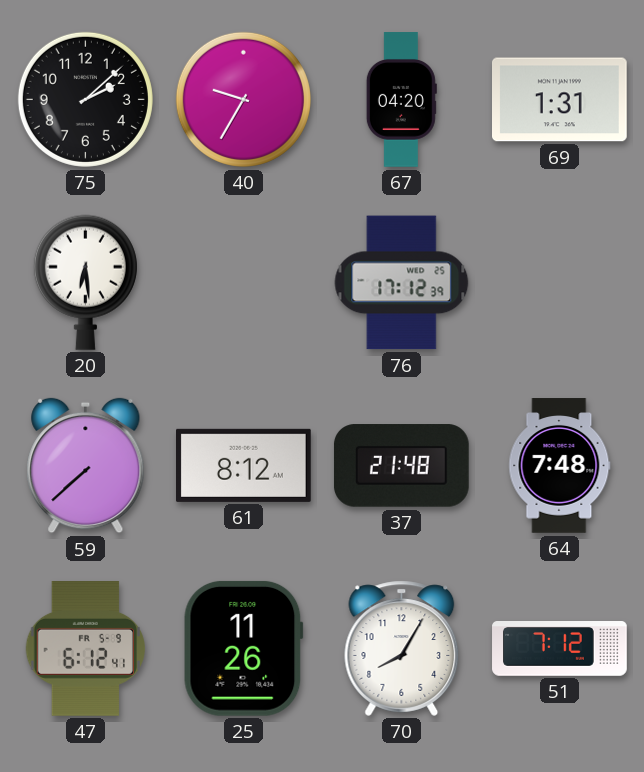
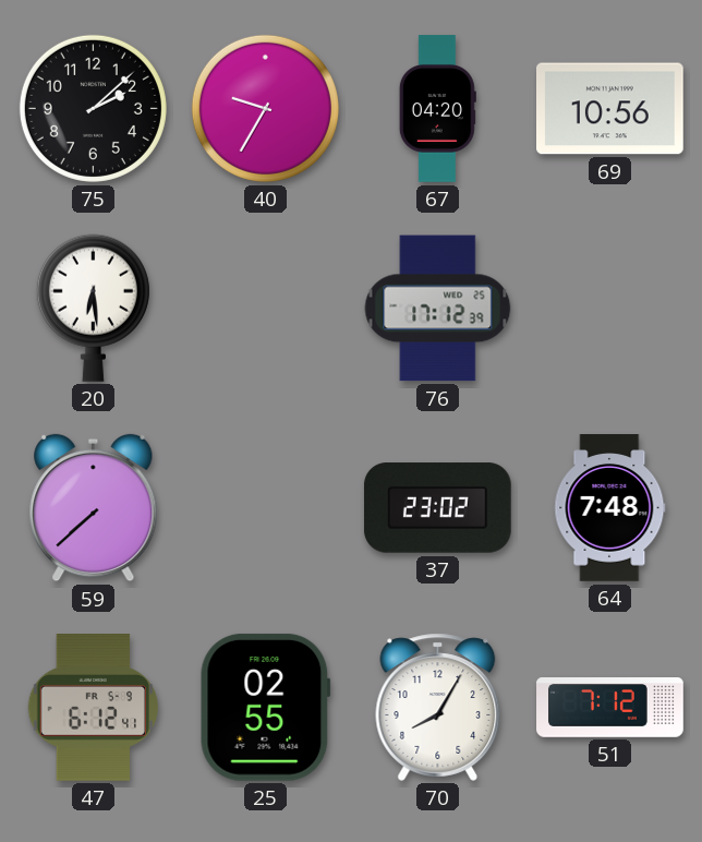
69: 1:31 -> 10:56
61: 8:12 -> none
37: 21:48 -> 23:02
25: 11:26 -> 02:55
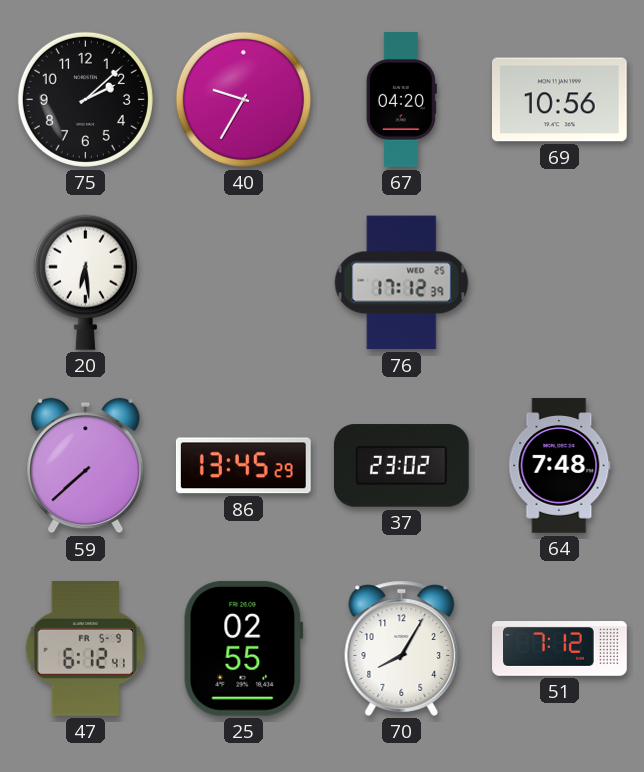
86: none -> 13:45
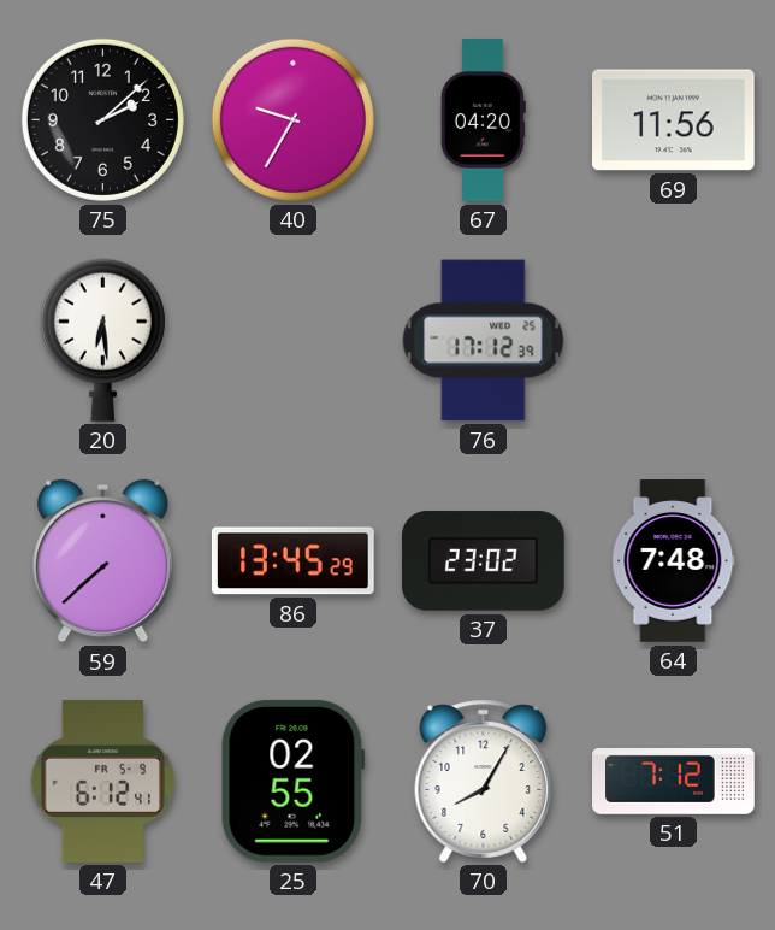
69: 10:56 -> 11:56
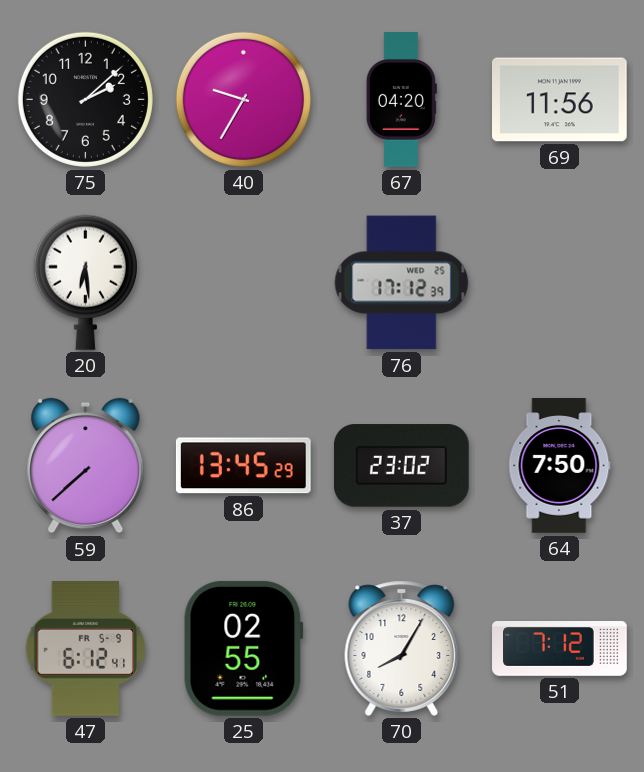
64: 7:48 -> 7:50
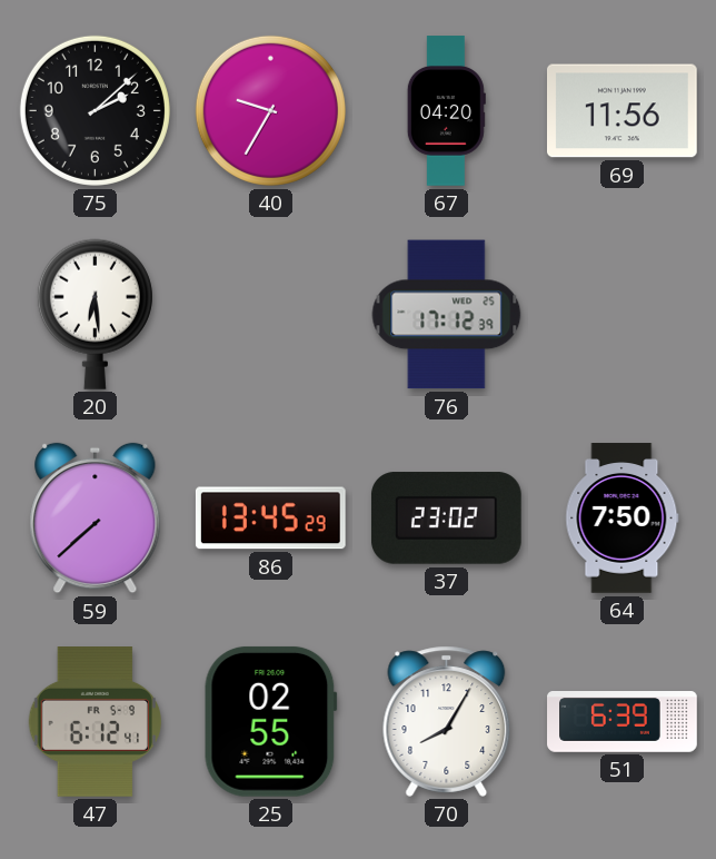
51: 7:12 -> 6:39
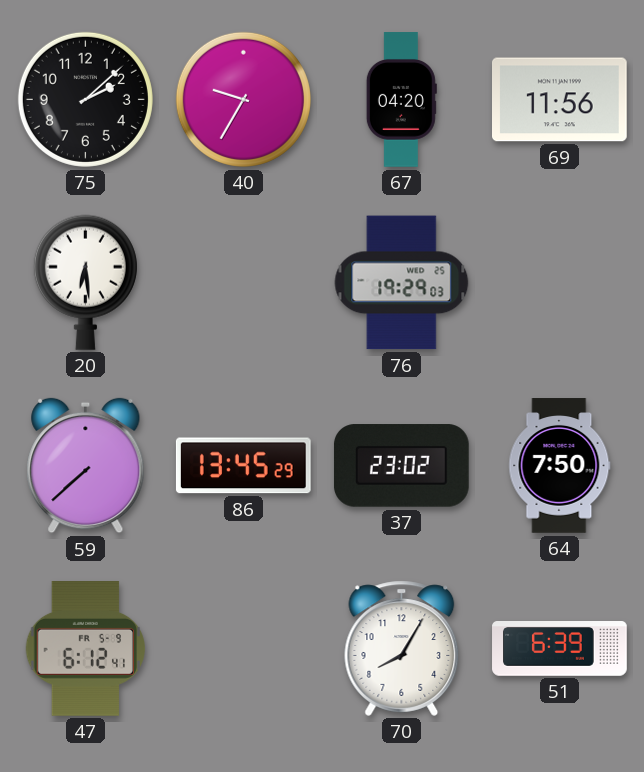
76: 17:12 -> 19:29
25: 02:55 -> none
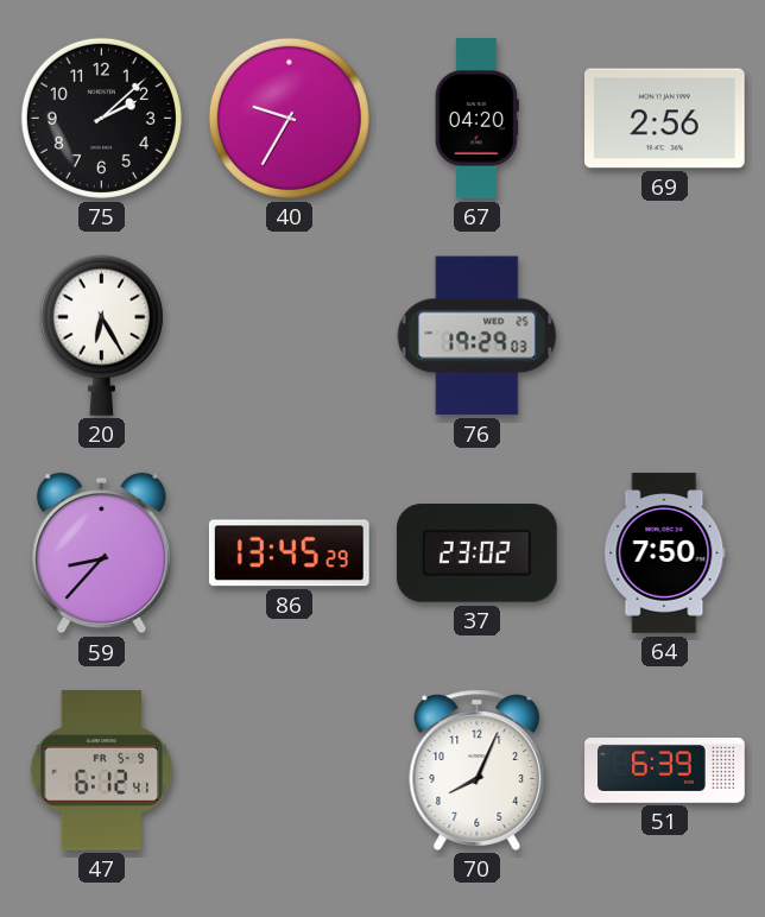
69: 11:56 -> 2:56
20: 6:29 -> 6:25
59: 7:38 -> 8:37
70: 8:05 -> 8:04
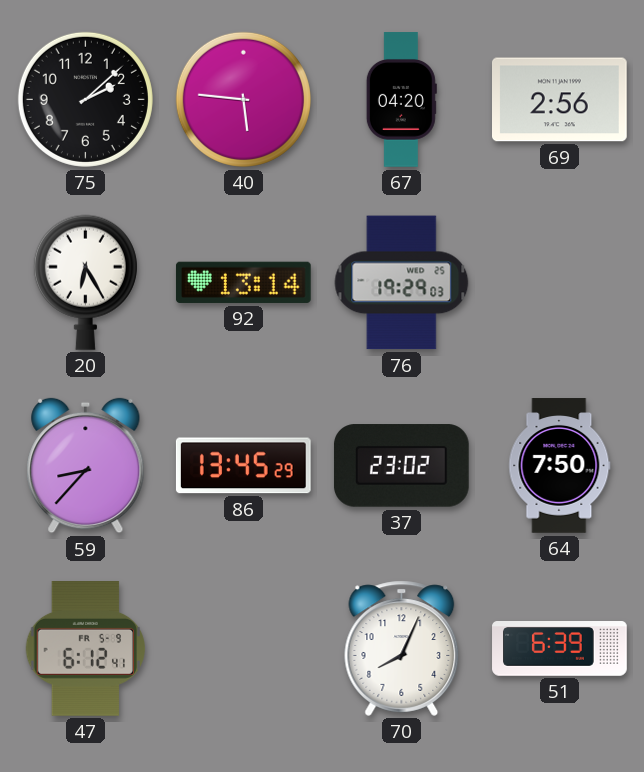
40: 9:35 -> 5:46
92: none -> 13:14
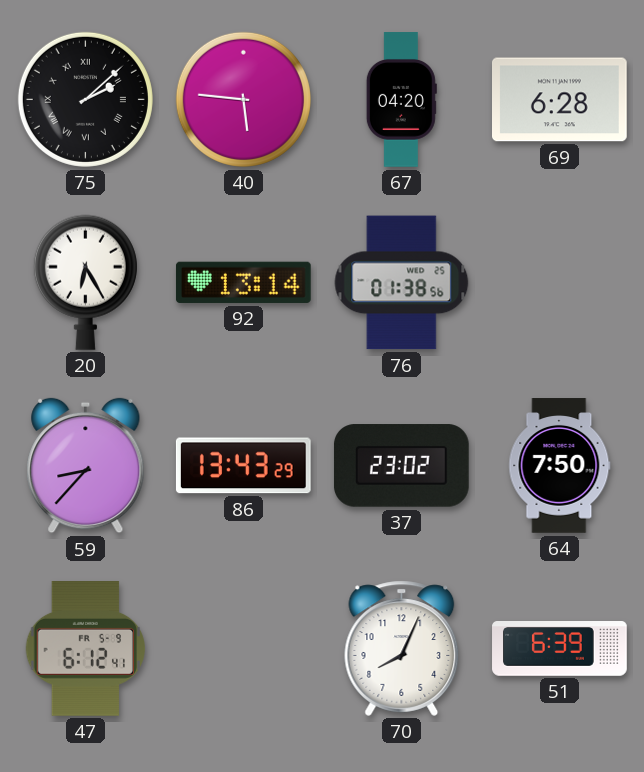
75 numerals: Arabic -> Roman
69: 2:56 -> 6:28
76: 19:29 -> 01:38
86: 13:45 -> 13:43
